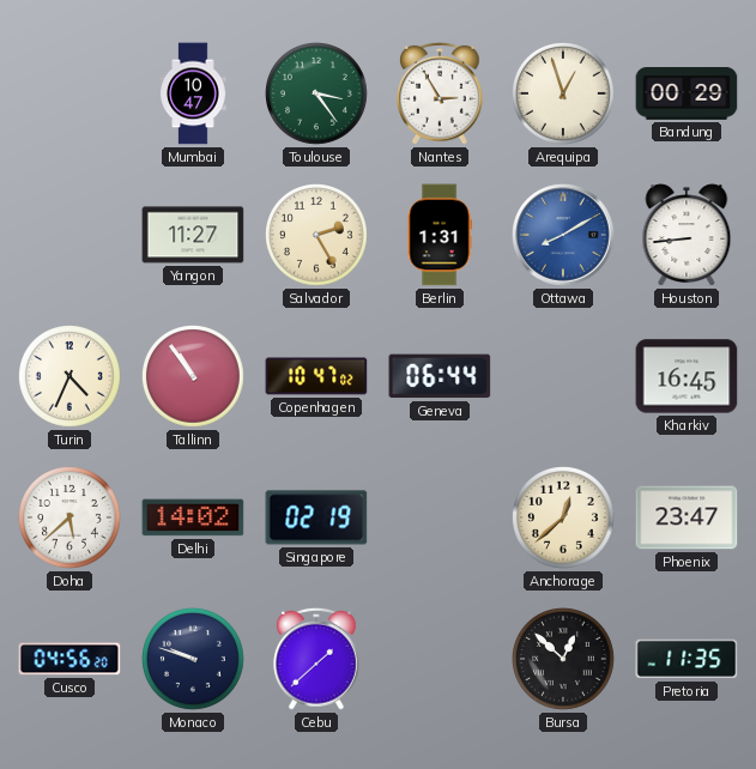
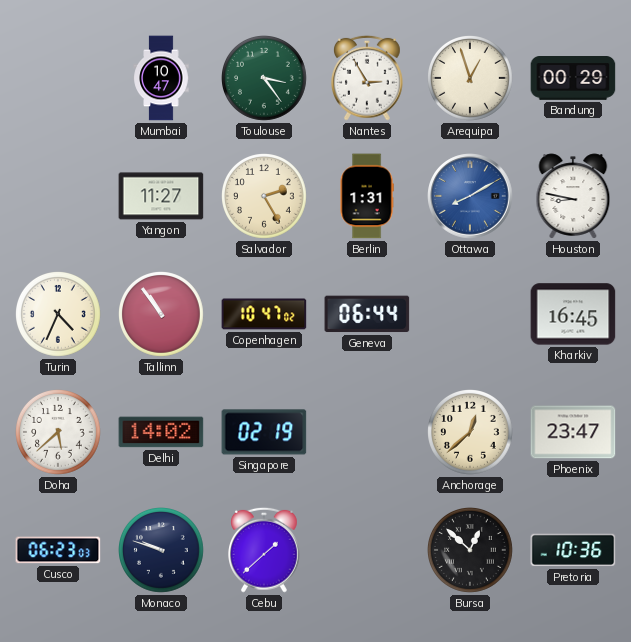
Houston: 8:44 -> 8:47
Cusco: 04:56 -> 06:23
Pretoria: 11:35 -> 10:36
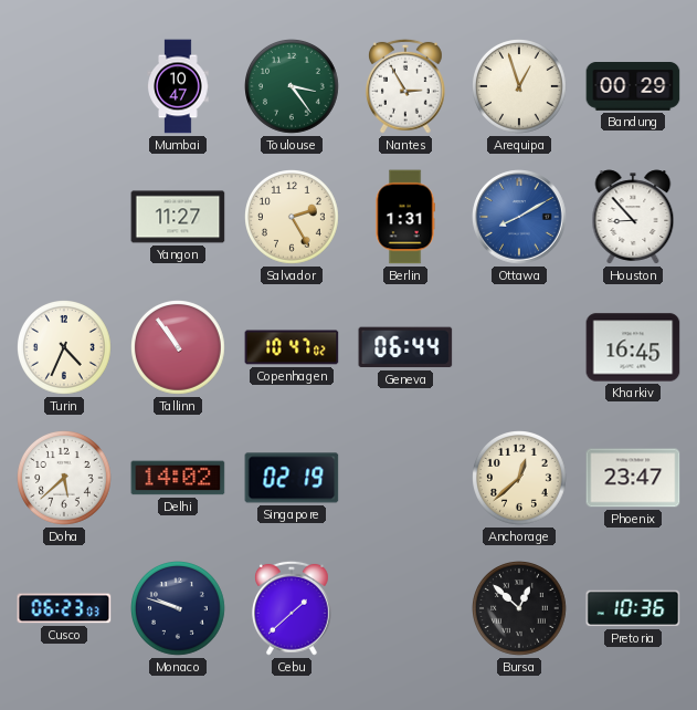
Houston: 8:47 -> 8:53
